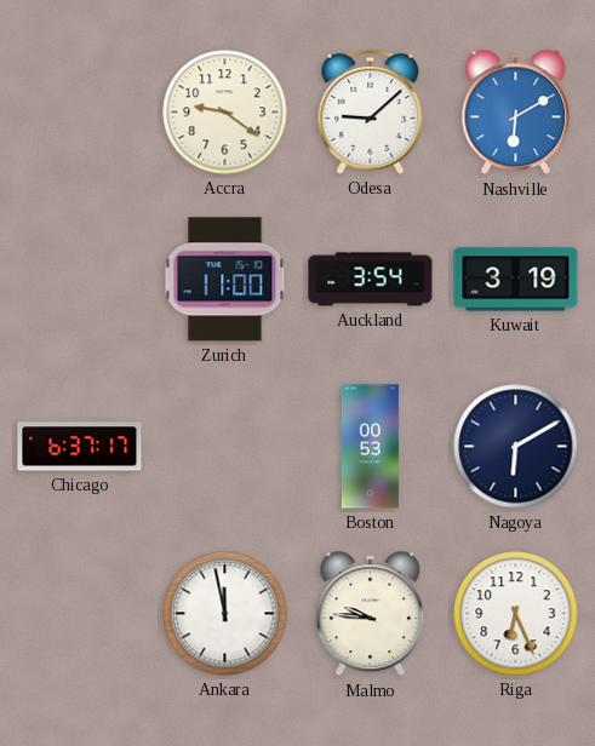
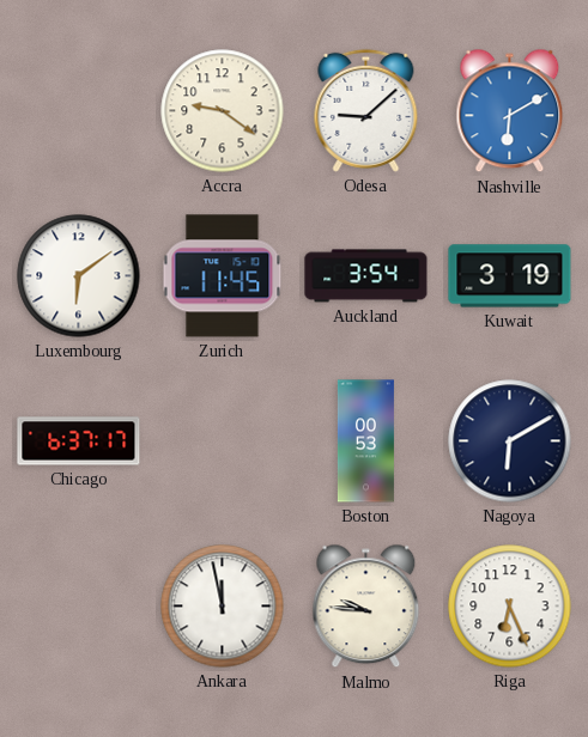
Luxembourg: none -> 6:09
Zurich: 11:00 -> 11:45
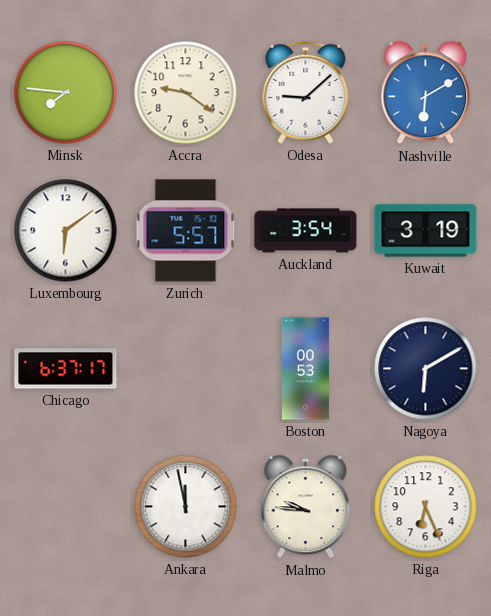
Minsk: none -> 7:46
Zurich: 11:45 -> 5:57
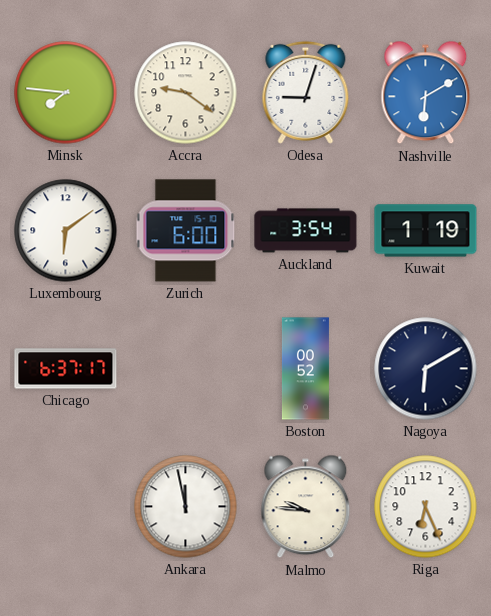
Odesa: 9:08 -> 9:03
Zurich: 5:57 -> 6:00
Kuwait: 3:19 -> 1:19
Boston: 00:53 -> 00:52
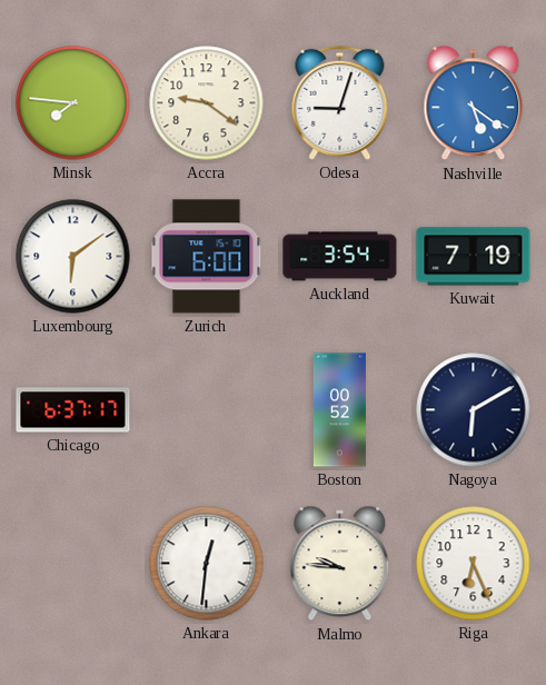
Nashville: 6:10 -> 5:21
Kuwait: 1:19 -> 7:19
Ankara: 11:58 -> 12:31
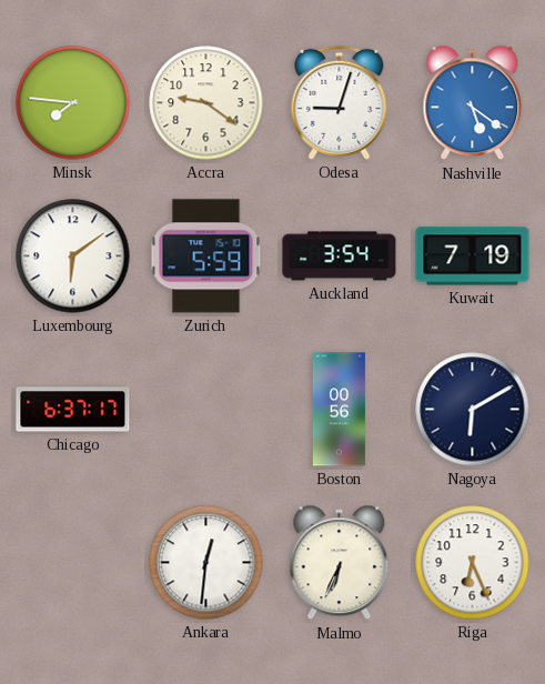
Zurich: 6:00 -> 5:59
Boston: 00:52 -> 00:56
Malmo: 9:46 -> 6:34
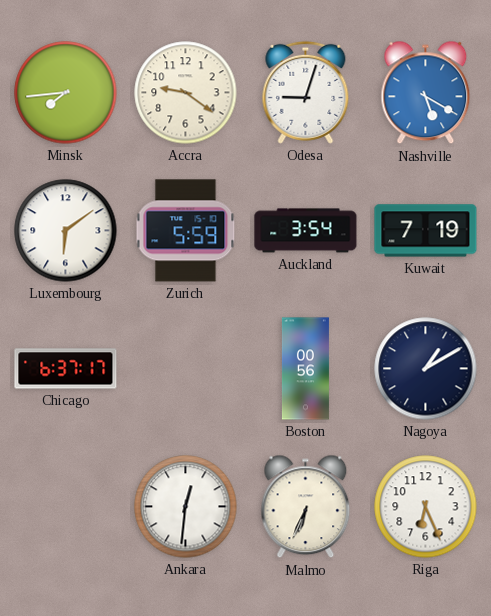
Minsk: 7:46 -> 7:44
Nashville: 5:21 -> 5:20
Nagoya: 6:10 -> 1:10
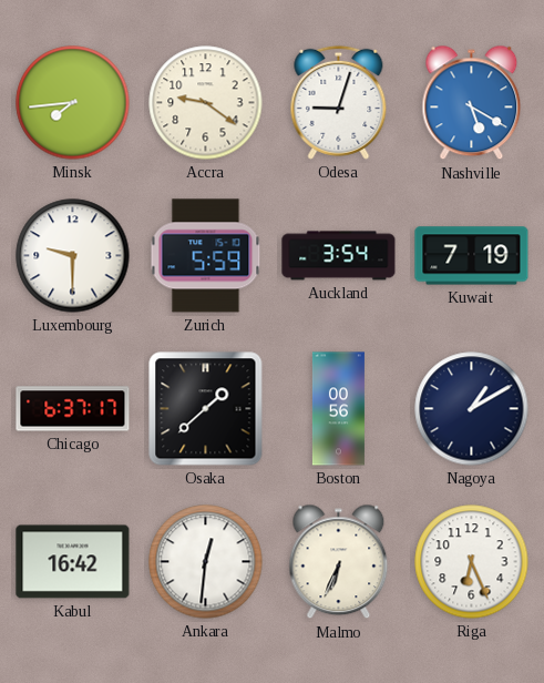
Luxembourg: 6:09 -> 9:30
Osaka: none -> 1:38
Kabul: none -> 16:42
